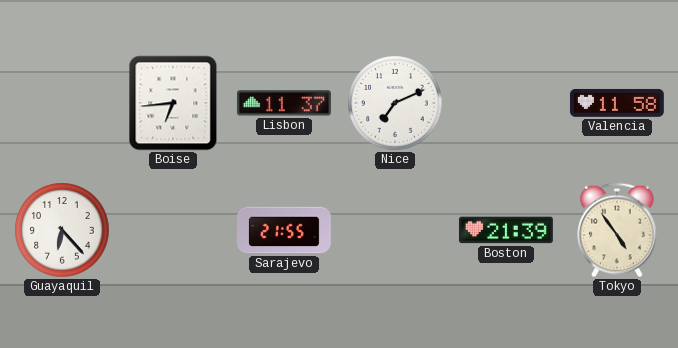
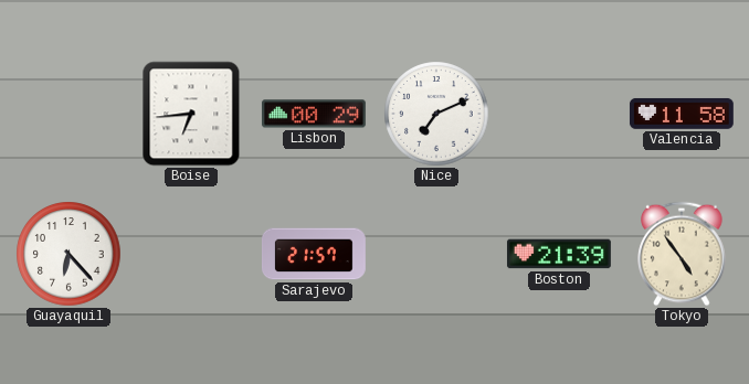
Lisbon: 11:37 -> 00:29
Sarajevo: 21:55 -> 21:57
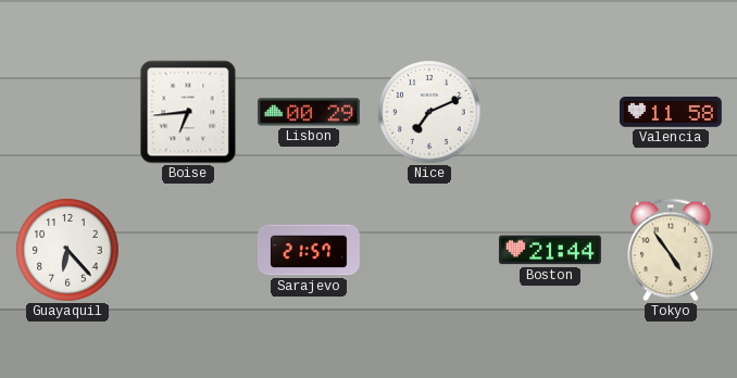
Boston: 21:39 -> 21:44
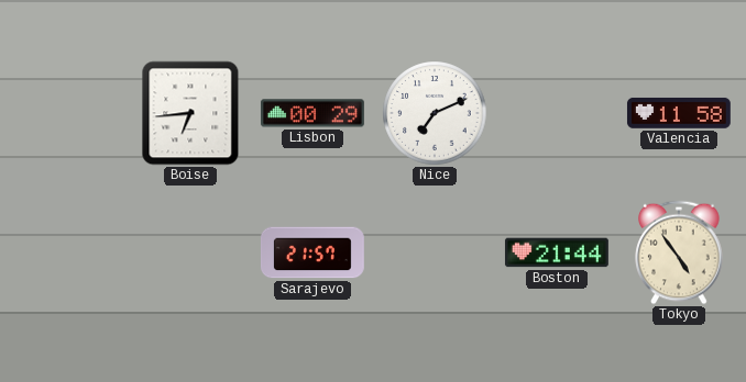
Guayaquil: 6:23 -> none
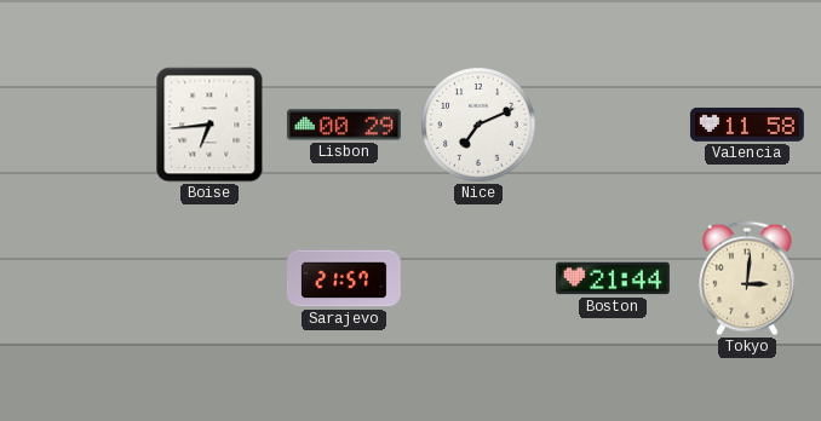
Tokyo: 4:54 -> 3:01
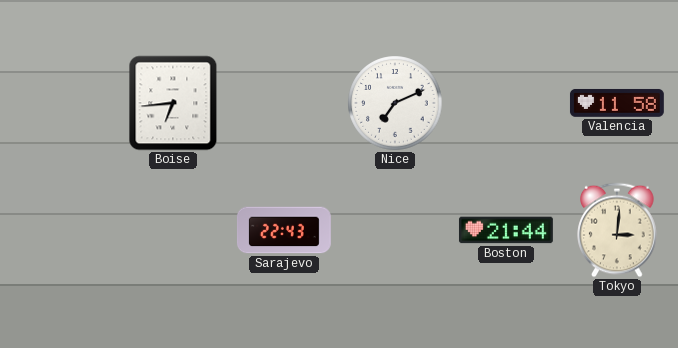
Lisbon: 00:29 -> none
Sarajevo: 21:57 -> 22:43
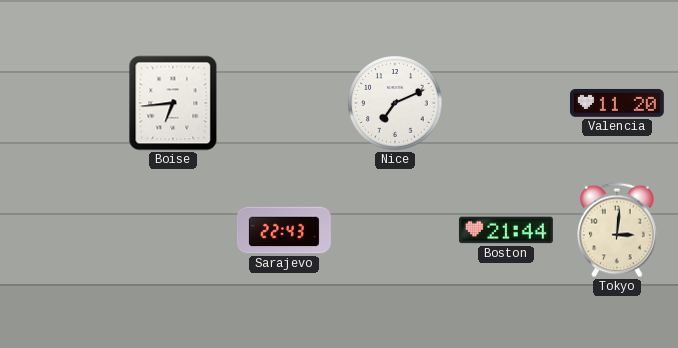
Valencia: 11:58 -> 11:20
